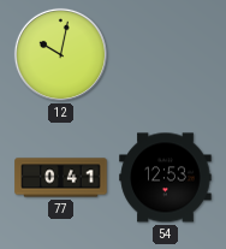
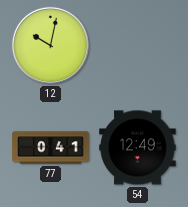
54: 12:53 -> 12:49
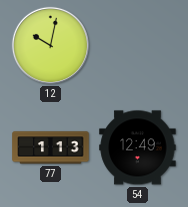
77: 0:41 -> 1:13
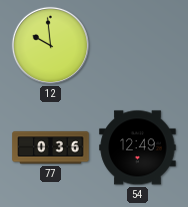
12: 10:02 -> 9:59
77: 1:13 -> 0:36
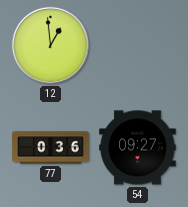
12: 9:59 -> 12:59
54: 12:49 -> 09:27
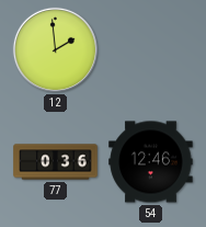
12: 12:59 -> 1:59
54: 09:27 -> 12:46
